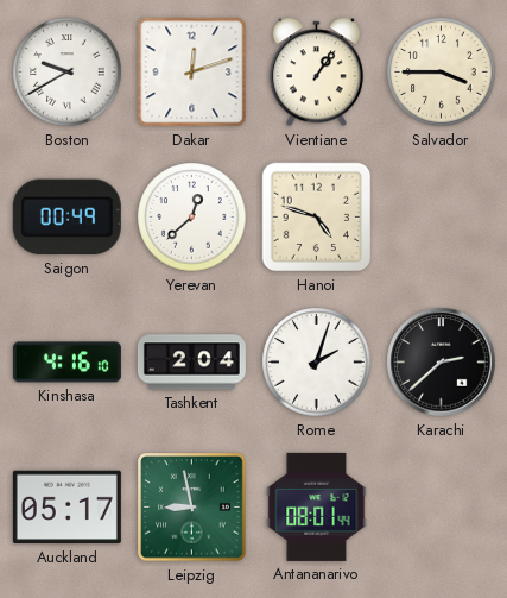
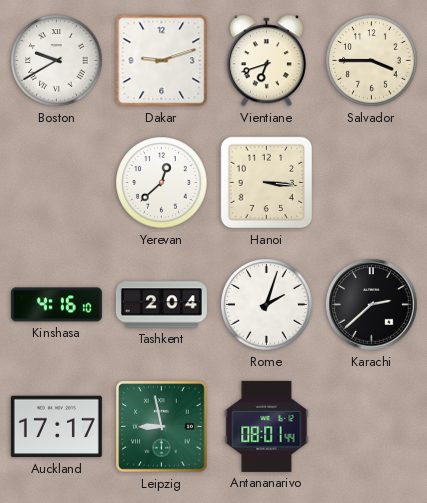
Dakar: 12:12 -> 9:12
Vientiane: 1:06 -> 6:42
Saigon: 00:49 -> none
Hanoi: 4:48 -> 3:16
Auckland: 05:17 -> 17:17
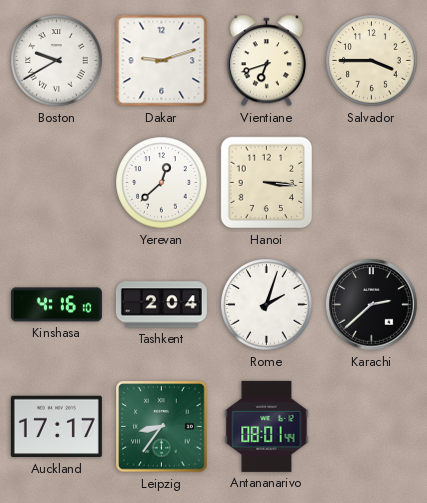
Leipzig: 8:58 -> 8:36
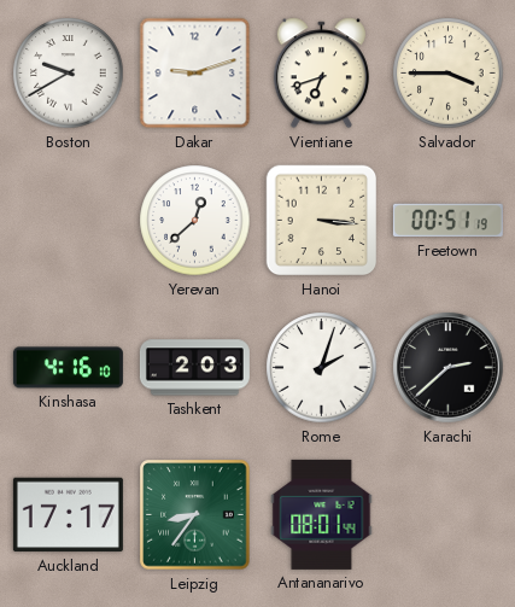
Freetown: none -> 00:51
Tashkent: 2:04 -> 2:03
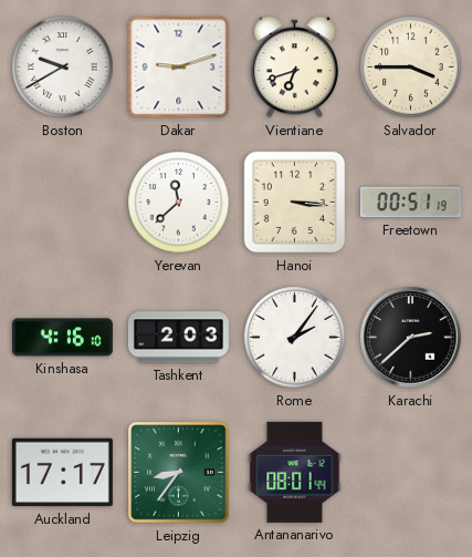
Yerevan: 12:38 -> 11:38
Rome: 2:03 -> 2:06
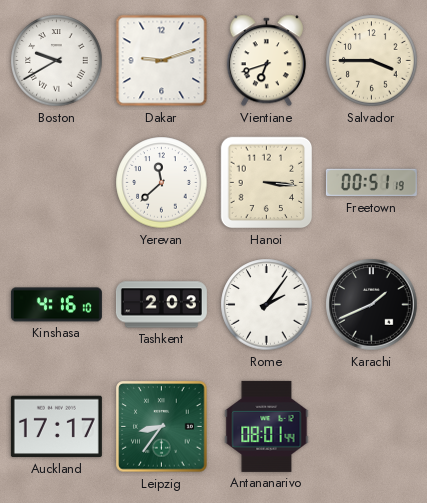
Karachi: 2:38 -> 1:41
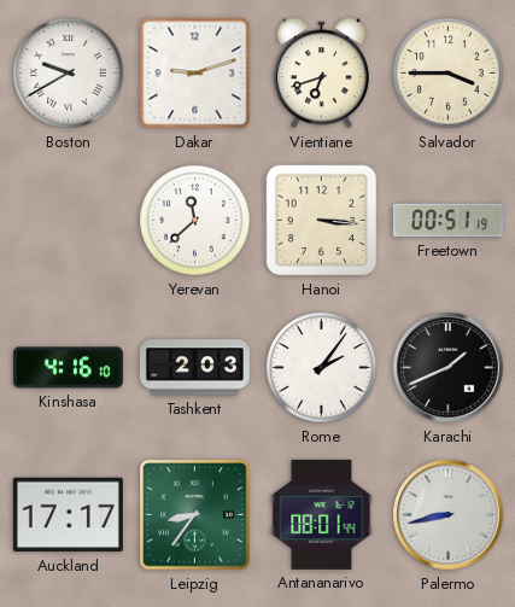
Palermo: none -> 8:43
